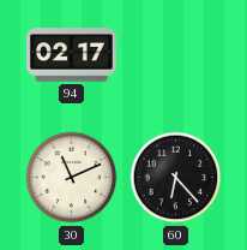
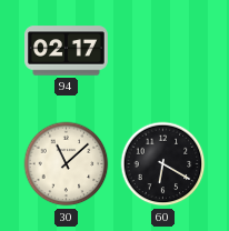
30: 11:11 -> 11:08
60: 6:23 -> 6:20
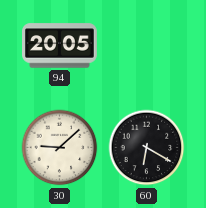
94: 02:17 -> 20:05
30: 11:08 -> 9:08
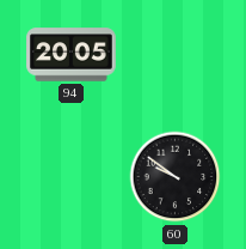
30: 9:08 -> none
60: 6:20 -> 9:51
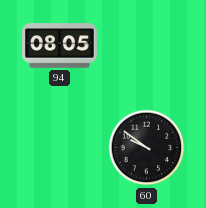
94: 20:05 -> 08:05
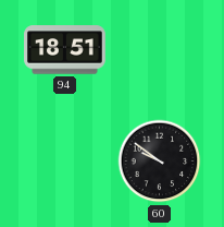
94: 08:05 -> 18:51
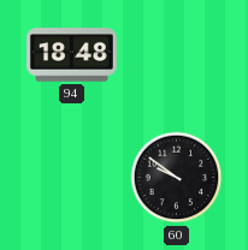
94: 18:51 -> 18:48
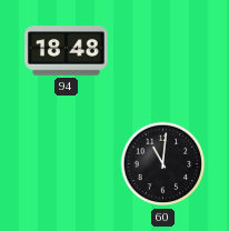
60: 9:51 -> 11:01
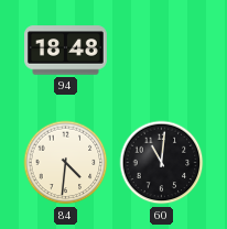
84: none -> 4:31
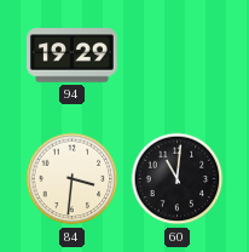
94: 18:48 -> 19:29
84: 4:31 -> 3:31
